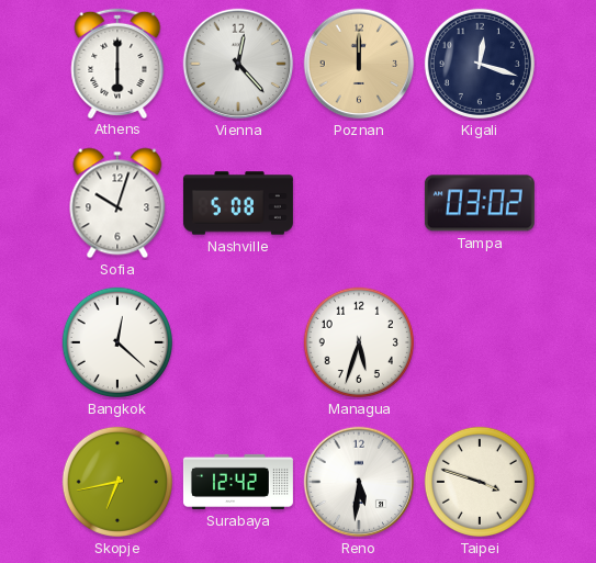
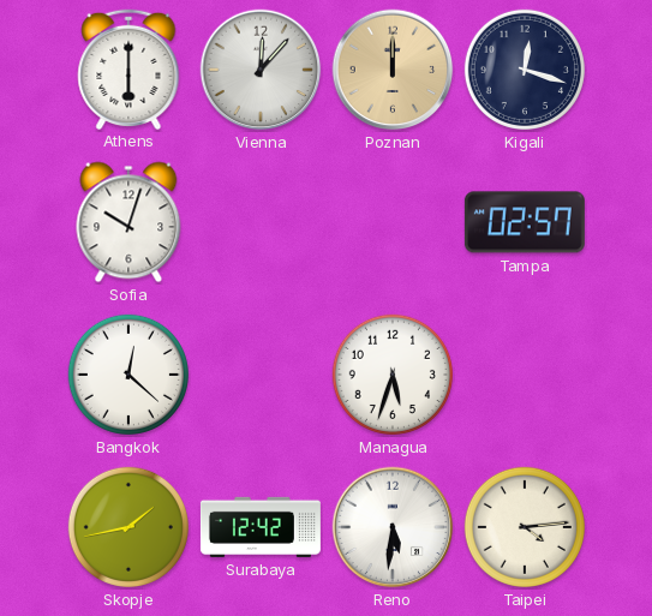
Vienna: 12:23 -> 12:07
Nashville: 5:08 -> none
Tampa: 03:02 -> 02:57
Skopje: 6:43 -> 1:43
Taipei: 3:48 -> 4:14
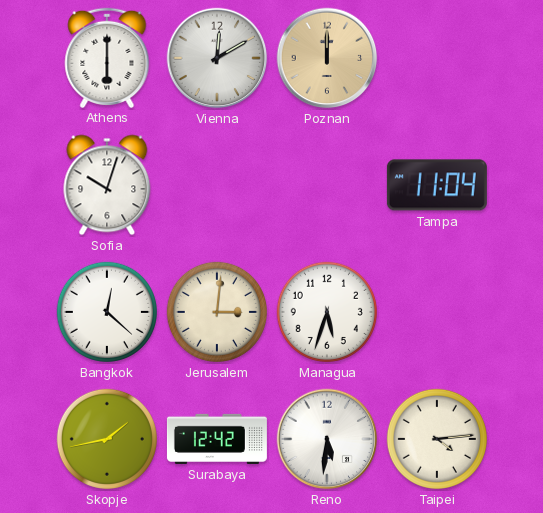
Vienna: 12:07 -> 12:10
Kigali: 12:18 -> none
Tampa: 02:57 -> 11:04
Jerusalem: none -> 3:01
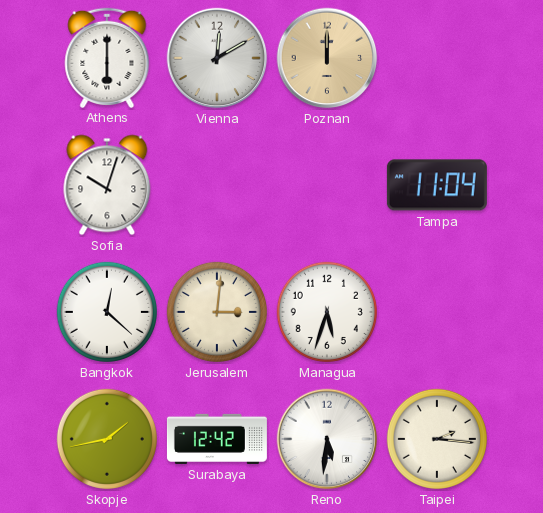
Taipei: 4:14 -> 2:16
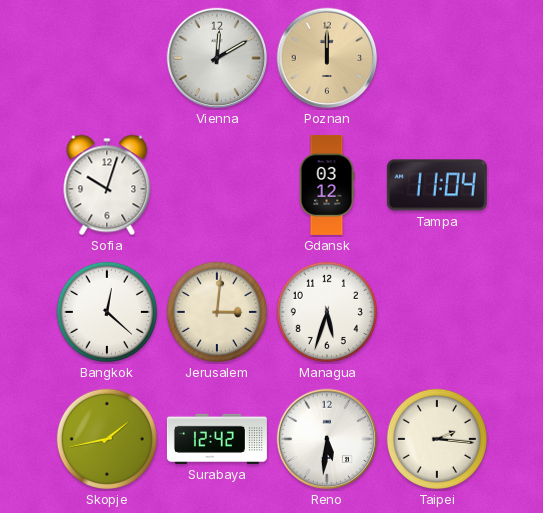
Athens: 6:00 -> none
Gdansk: none -> 03:12
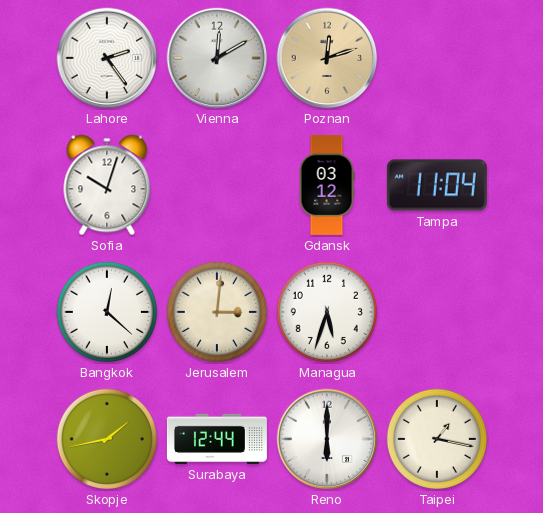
Lahore: none -> 2:24
Poznan: 12:00 -> 12:12
Surabaya: 12:42 -> 12:44
Reno: 5:31 -> 6:00
Taipei: 2:16 -> 1:17
